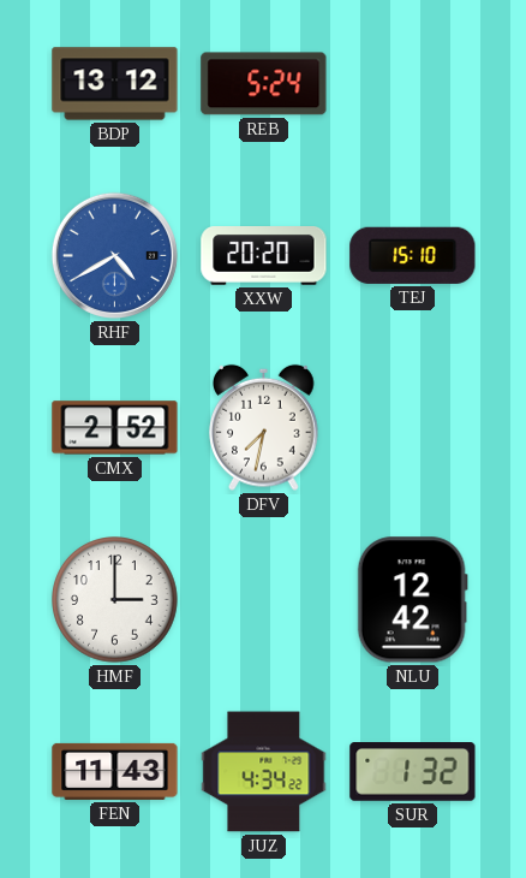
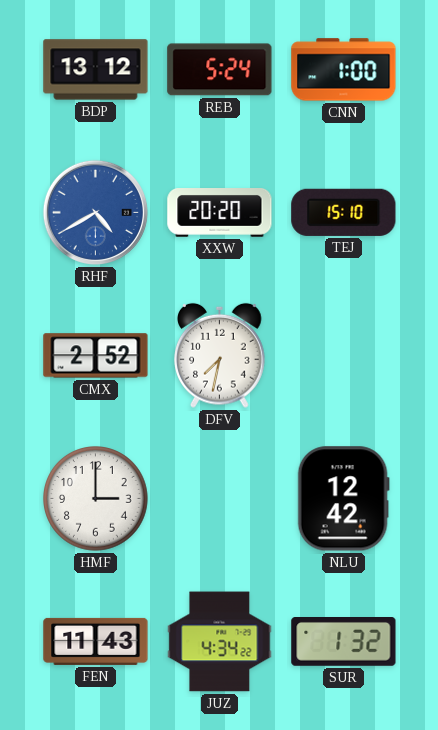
CNN: none -> 1:00
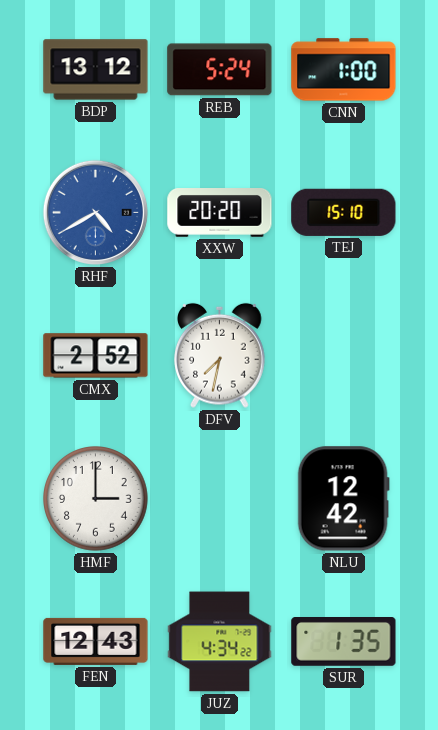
FEN: 11:43 -> 12:43
SUR: 1:32 -> 1:35
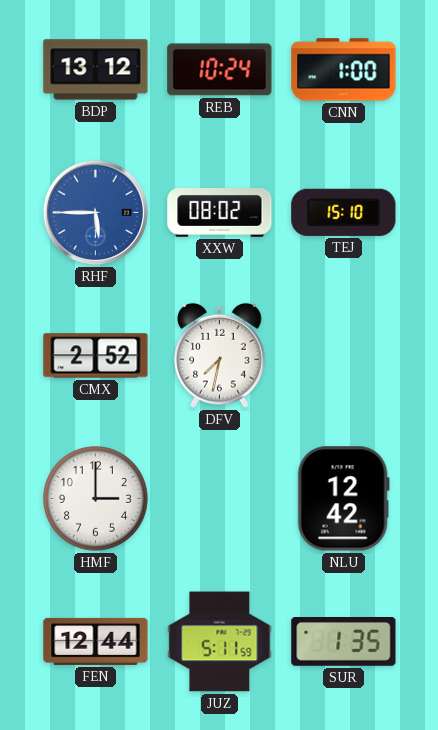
REB: 5:24 -> 10:24
RHF: 4:40 -> 5:45
XXW: 20:20 -> 08:02
FEN: 12:43 -> 12:44
JUZ: 4:34 -> 5:11
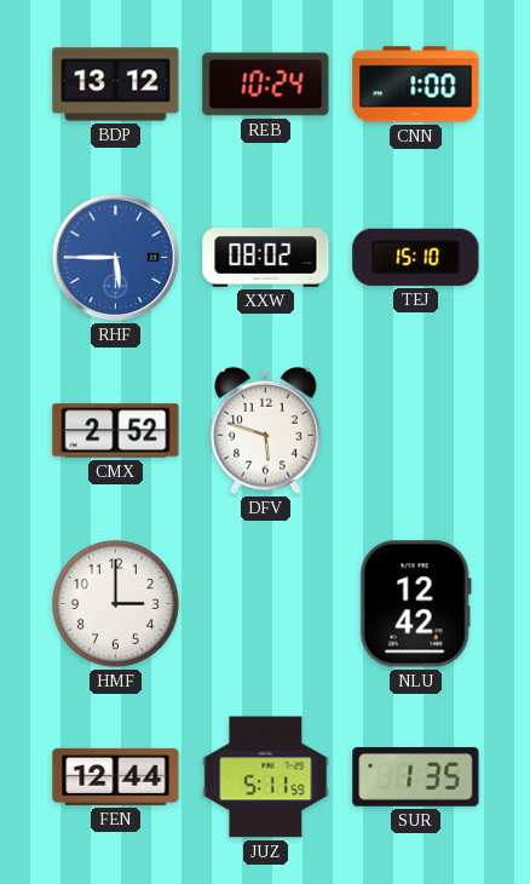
DFV: 7:32 -> 5:48
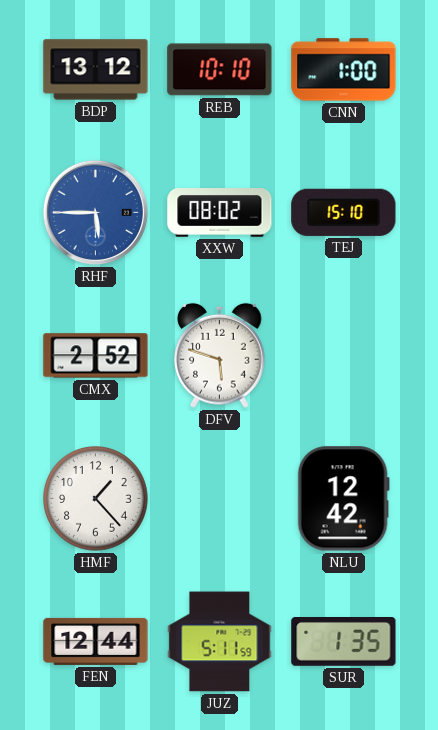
REB: 10:24 -> 10:10
HMF: 3:00 -> 1:23
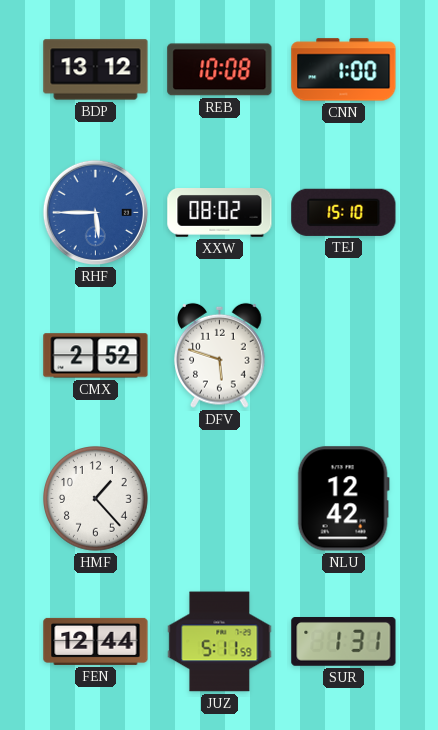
REB: 10:10 -> 10:08
SUR: 1:35 -> 1:31
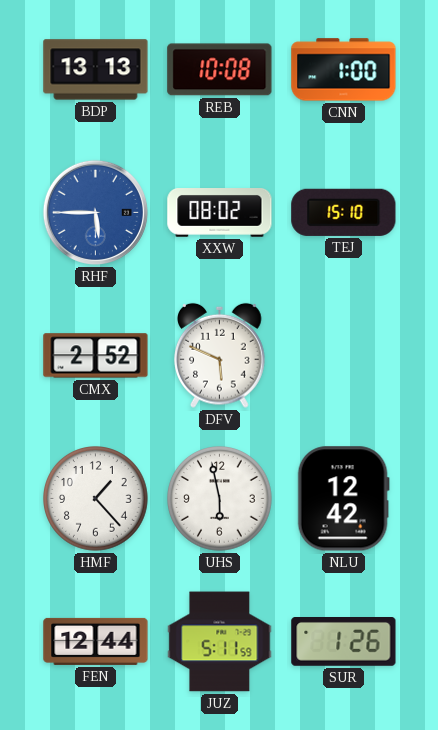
BDP: 13:12 -> 13:13
DFV: 5:48 -> 5:49
UHS: none -> 5:58
SUR: 1:31 -> 1:26
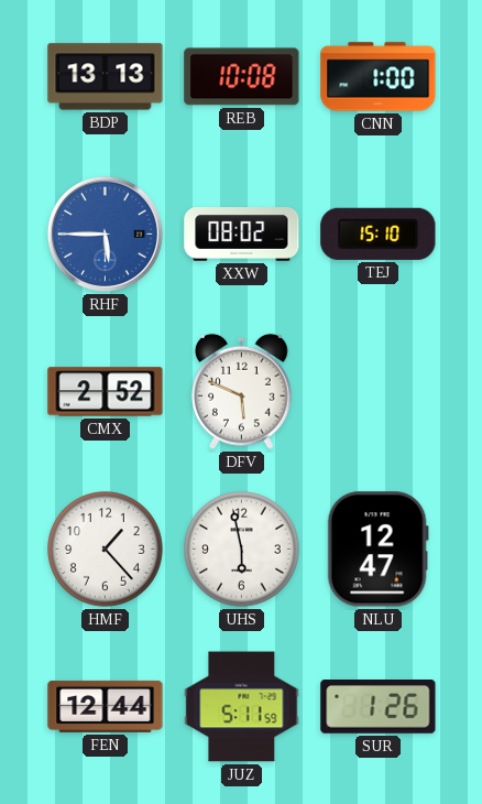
NLU: 12:42 -> 12:47
